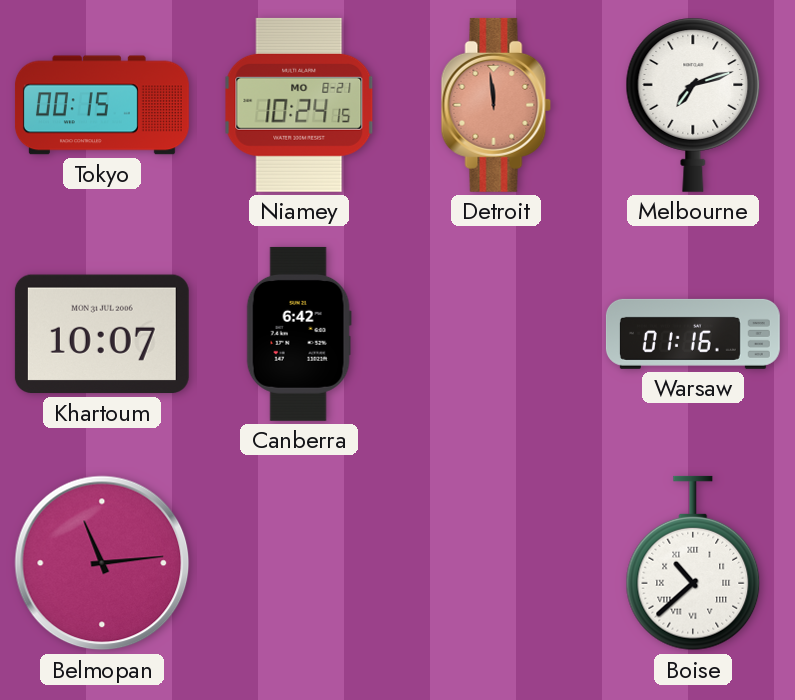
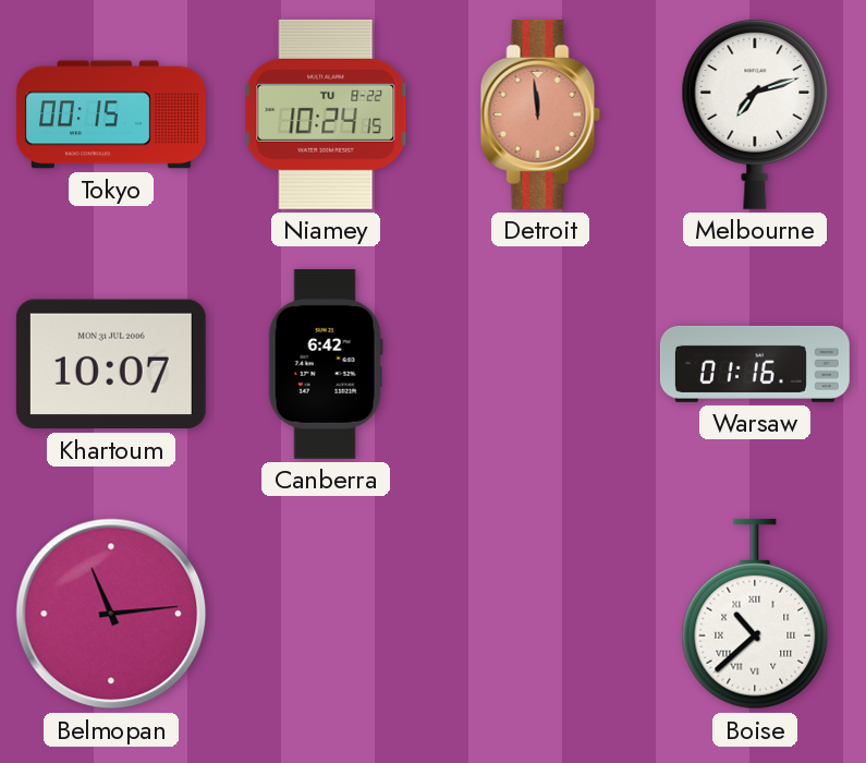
Niamey date: MO 8-21 -> TU 8-22
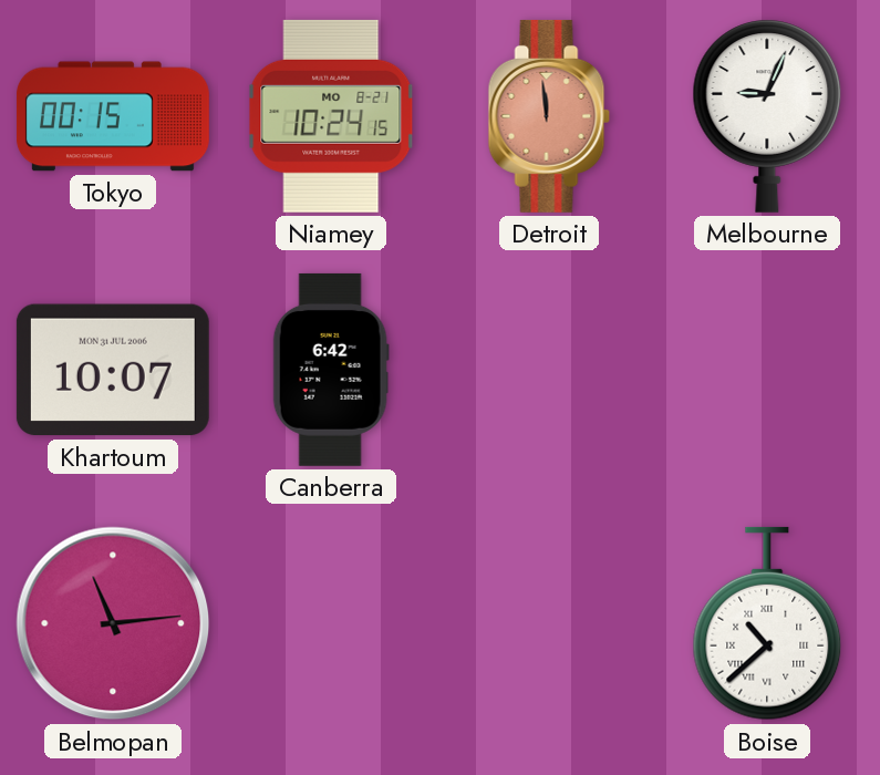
Niamey date: TU 8-22 -> MO 8-21
Melbourne: 7:12 -> 9:04
Warsaw: 01:16 -> none
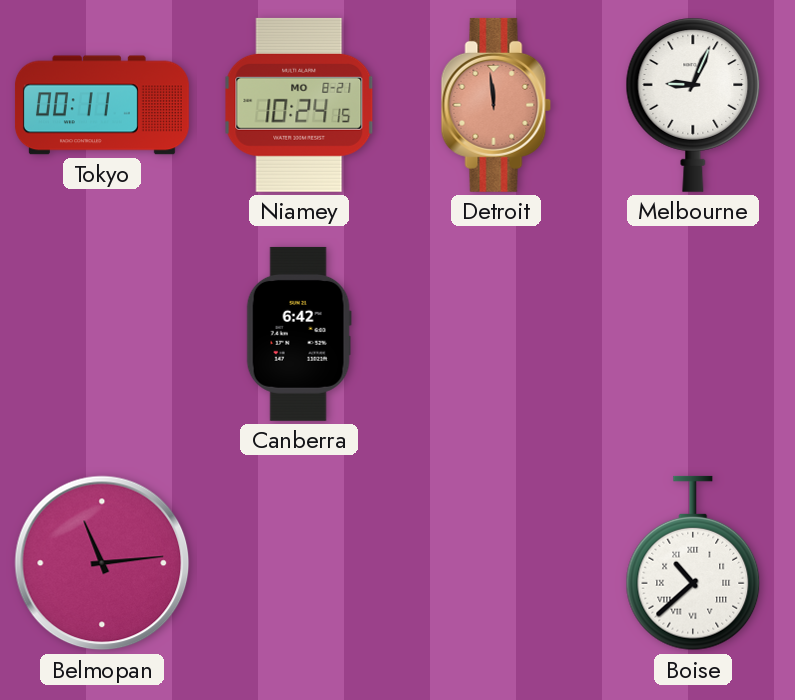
Tokyo: 00:15 -> 00:11
Khartoum: 10:07 -> none
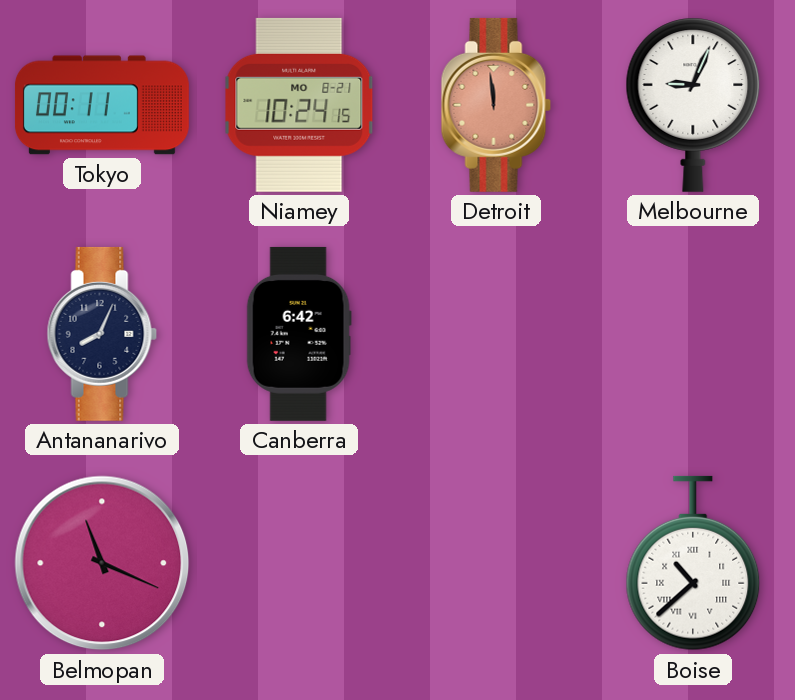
Antananarivo: none -> 8:04
Belmopan: 11:14 -> 11:19
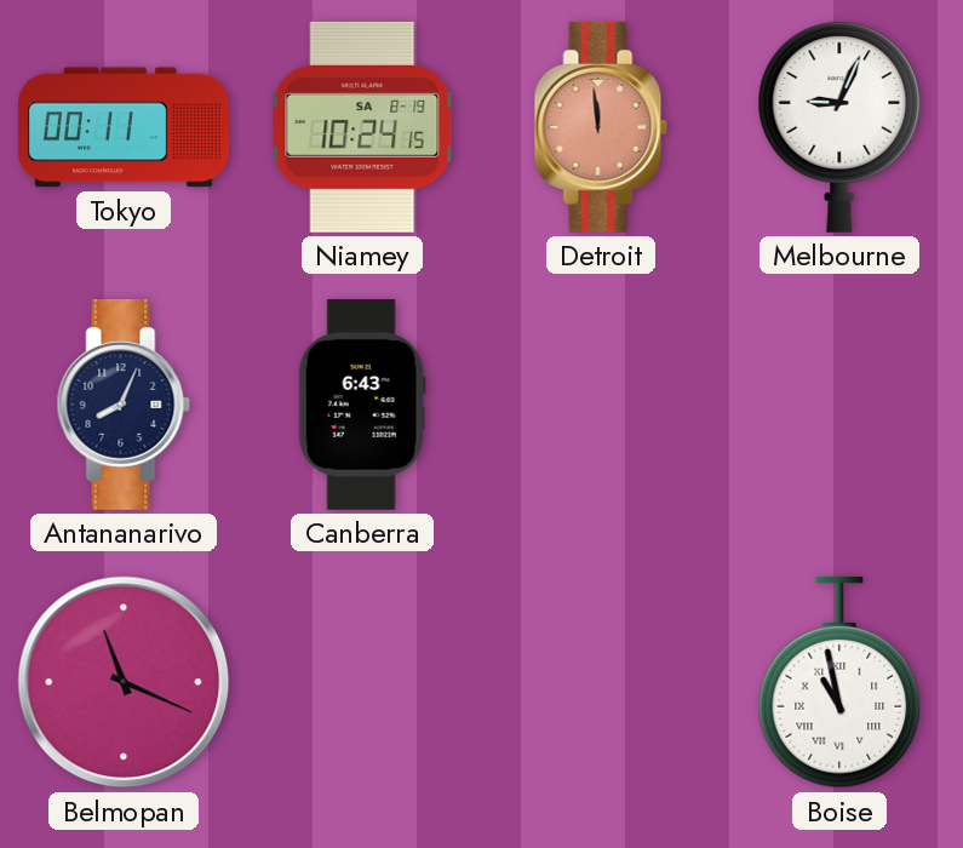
Niamey date: MO 8-21 -> SA 8-19
Canberra: 6:42 -> 6:43
Boise: 10:38 -> 10:58
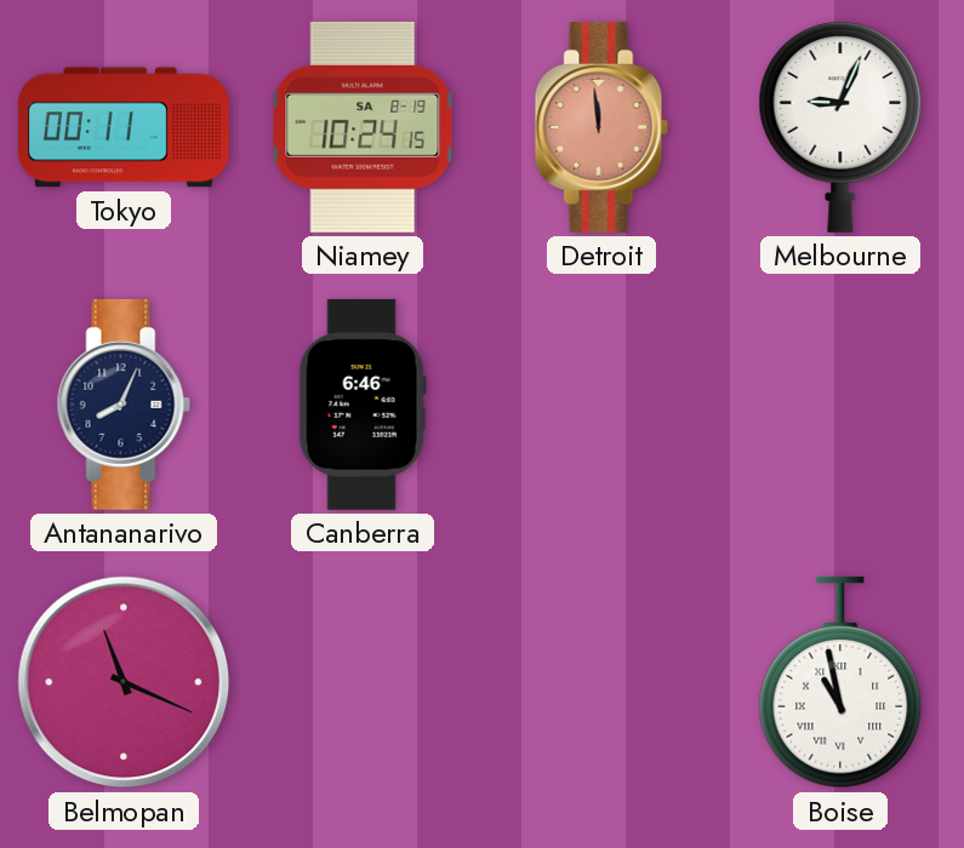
Canberra: 6:43 -> 6:46
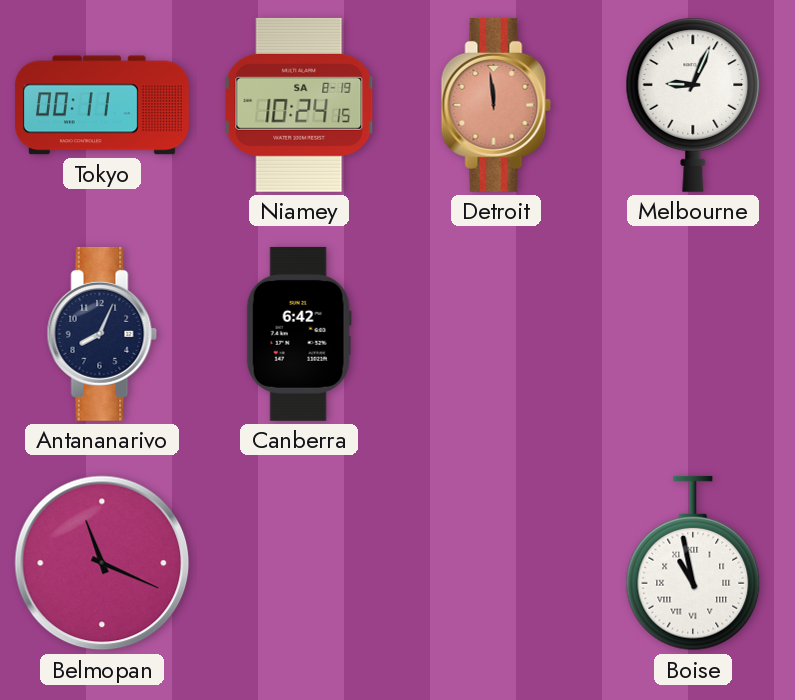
Canberra: 6:46 -> 6:42
